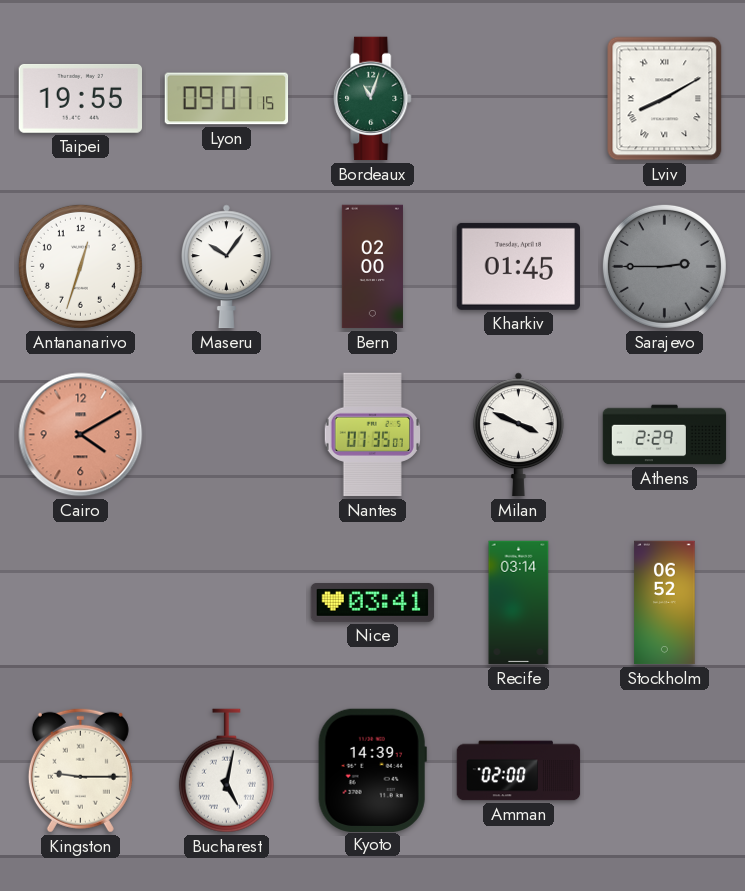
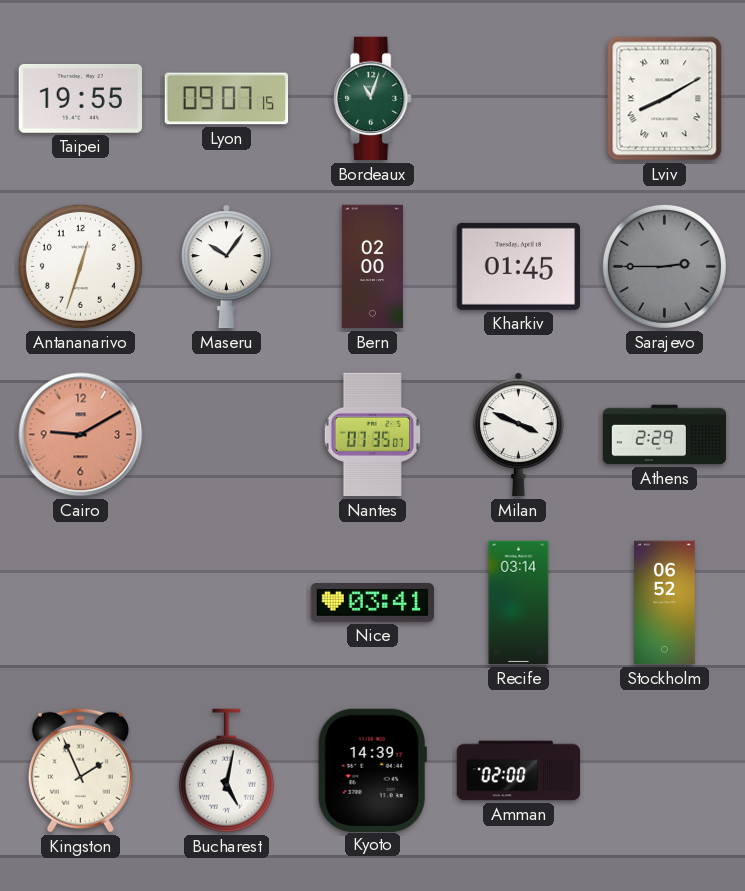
Cairo: 4:10 -> 9:10
Kingston: 9:15 -> 1:56
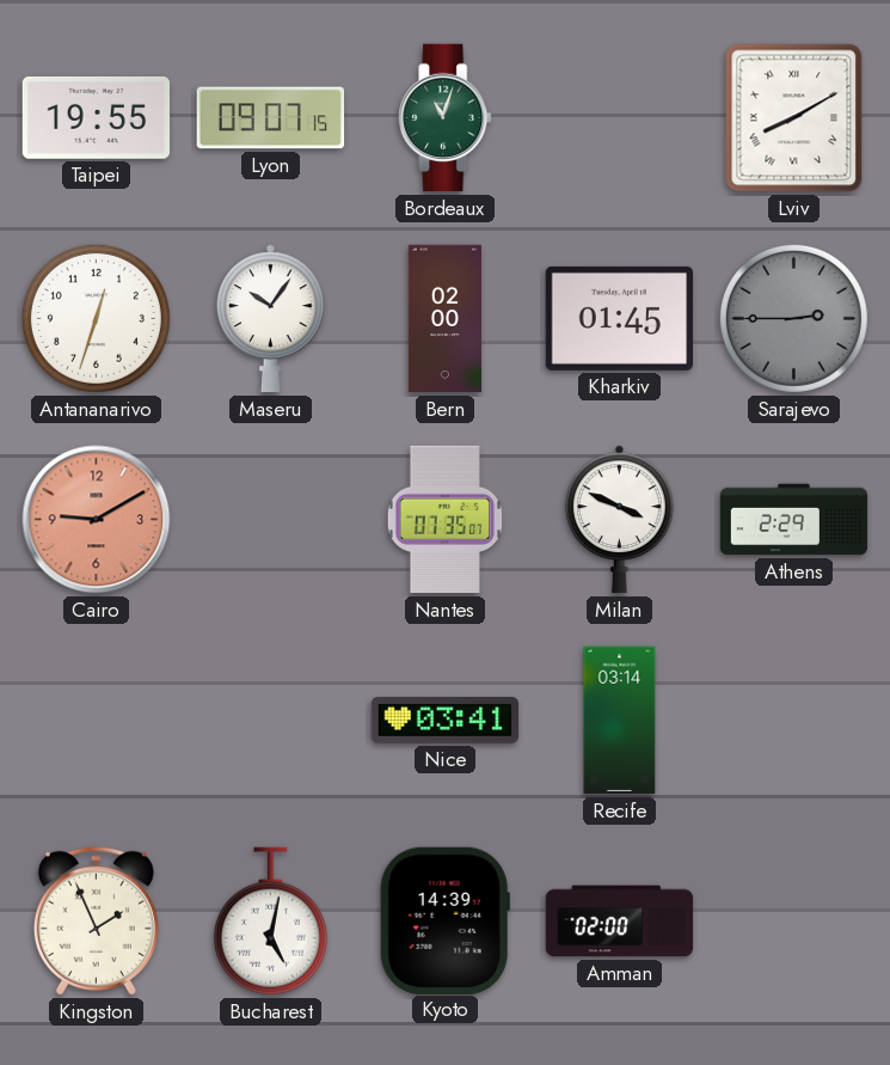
Stockholm: 06:52 -> none
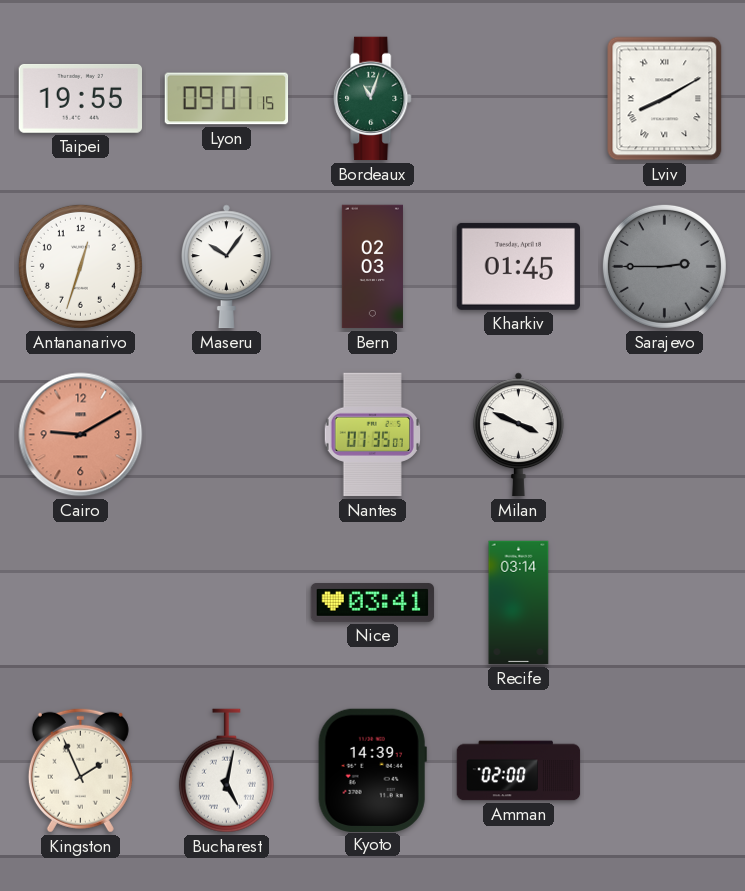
Bern: 02:00 -> 02:03
Athens: 2:29 -> none
